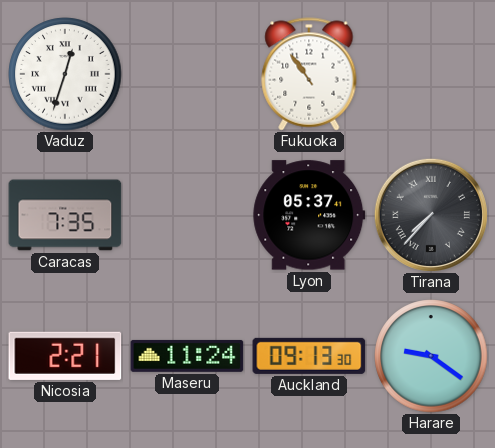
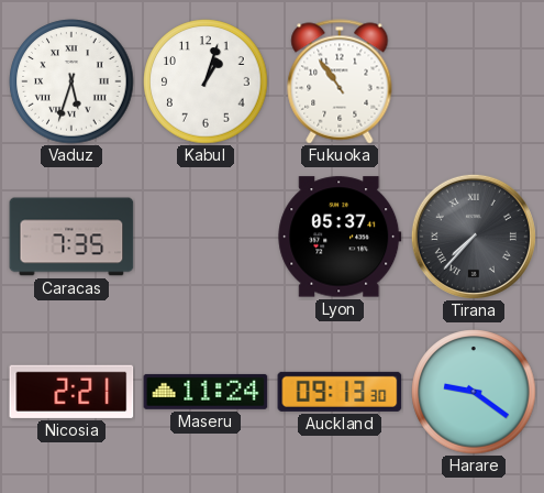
Vaduz: 12:33 -> 5:33
Kabul: none -> 1:03
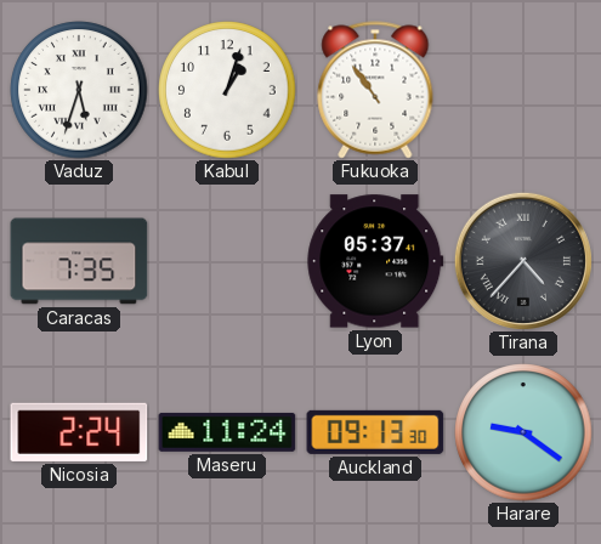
Tirana: 7:37 -> 4:37
Nicosia: 2:21 -> 2:24
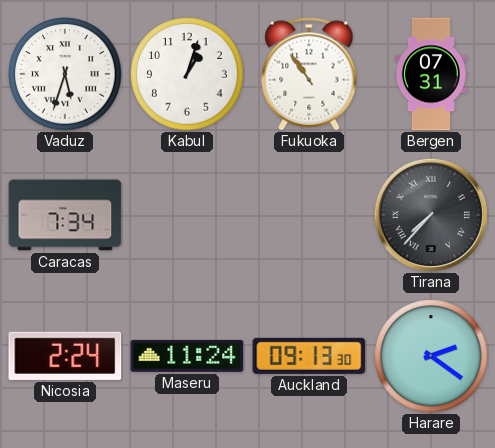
Bergen: none -> 07:31
Caracas: 7:35 -> 7:34
Lyon: 05:37 -> none
Tirana: 4:37 -> 7:37
Harare: 9:21 -> 2:21
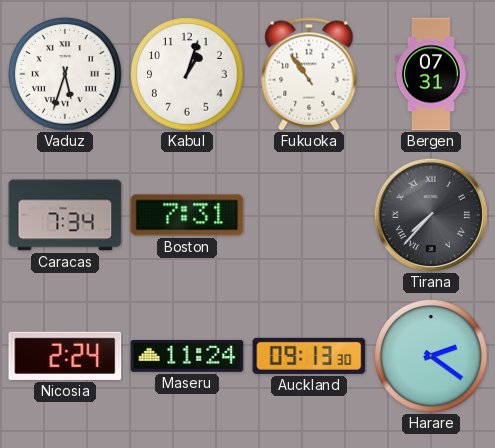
Boston: none -> 7:31
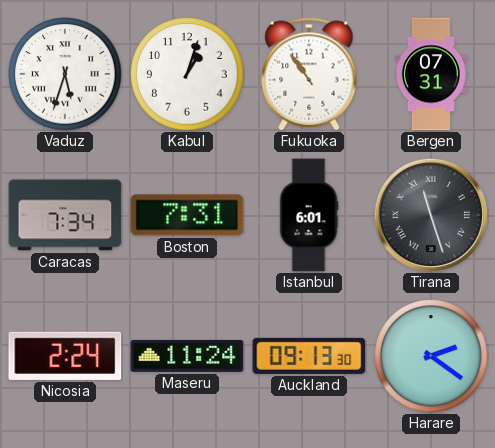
Istanbul: none -> 6:01
Tirana: 7:37 -> 11:27
